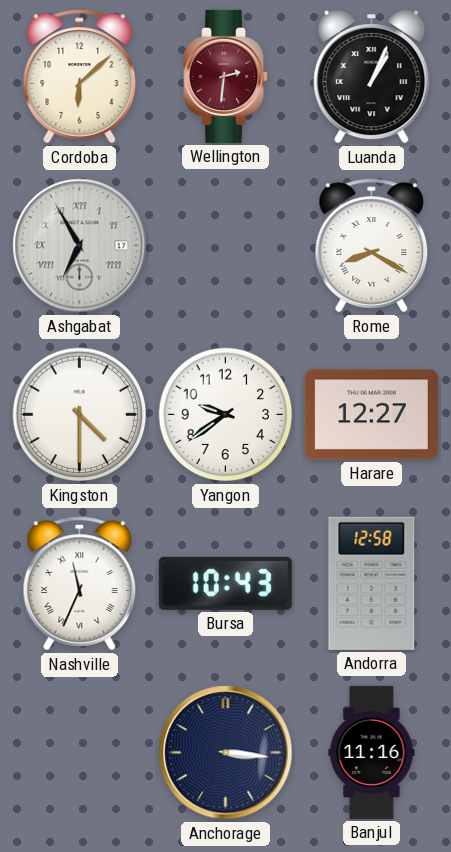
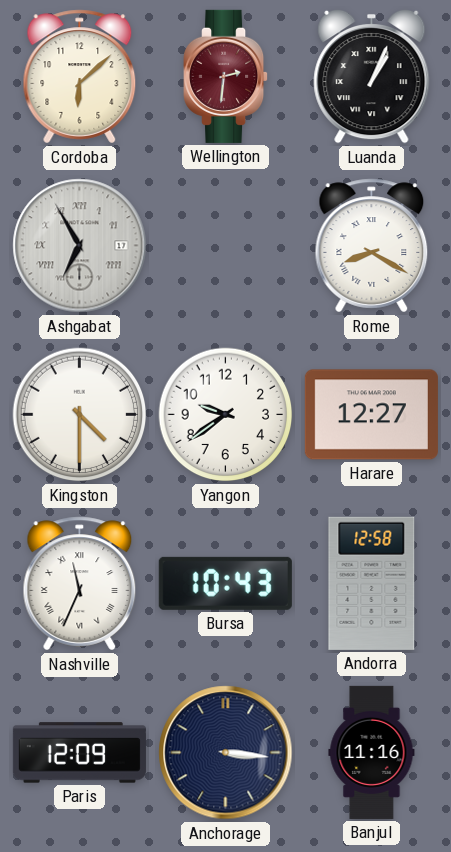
Paris: none -> 12:09
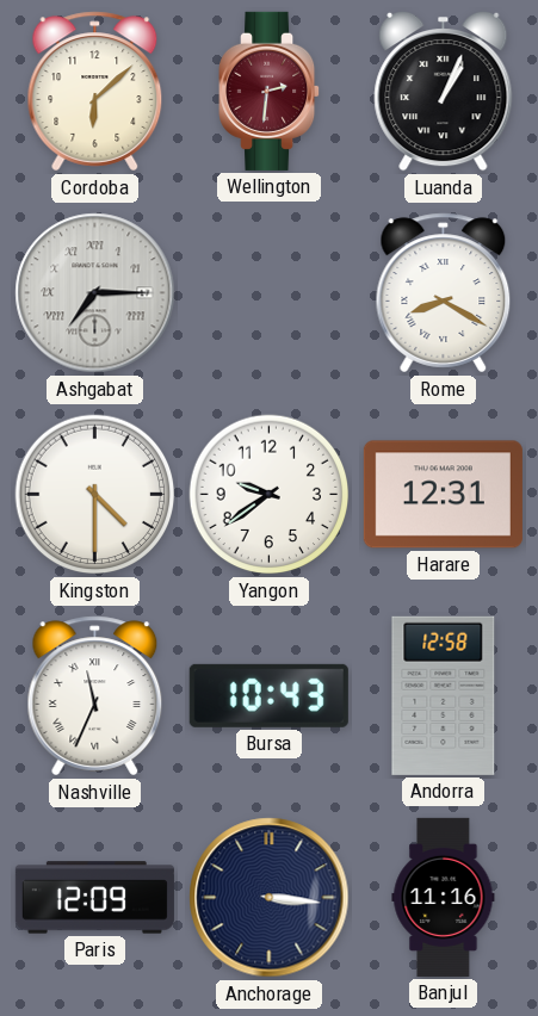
Ashgabat: 6:55 -> 7:15
Harare: 12:27 -> 12:31
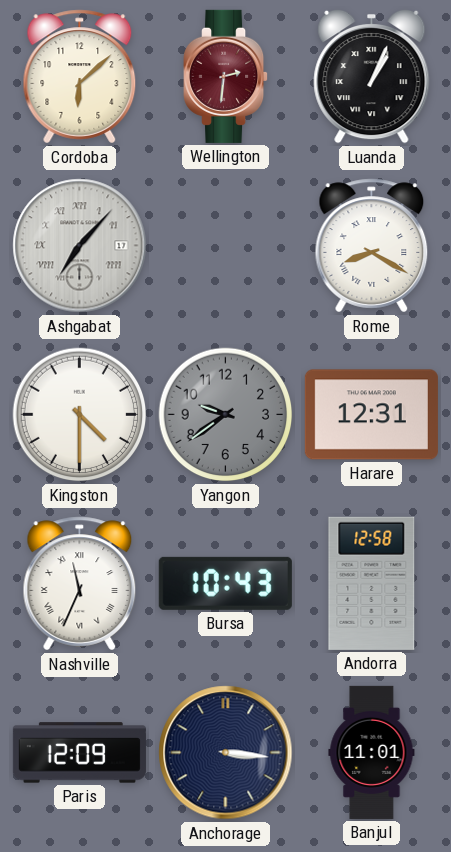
Ashgabat: 7:15 -> 7:07
Yangon dial: white -> grey
Banjul: 11:16 -> 11:01
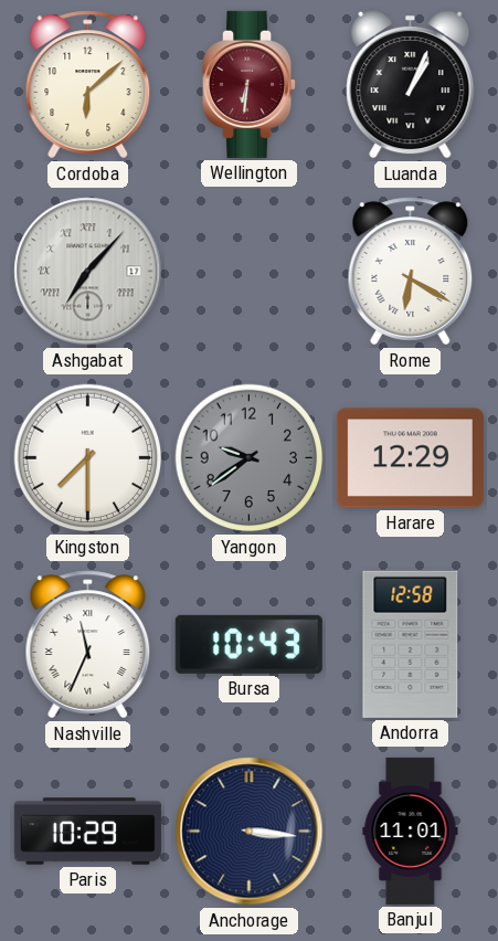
Wellington: 2:31 -> 6:31
Rome: 8:20 -> 6:20
Kingston: 4:30 -> 7:30
Harare: 12:31 -> 12:29
Paris: 12:09 -> 10:29
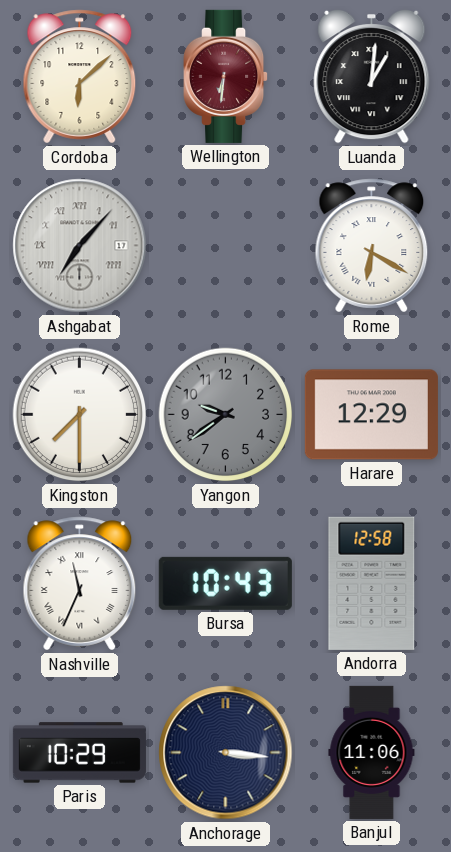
Luanda: 1:04 -> 1:01
Banjul: 11:01 -> 11:06
